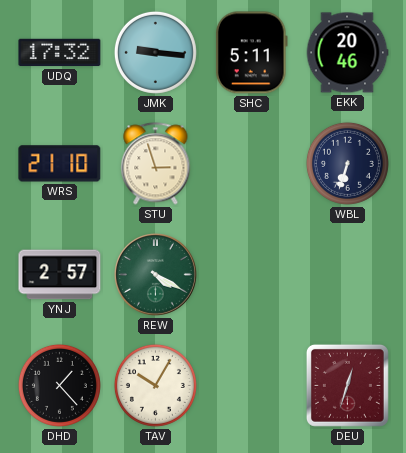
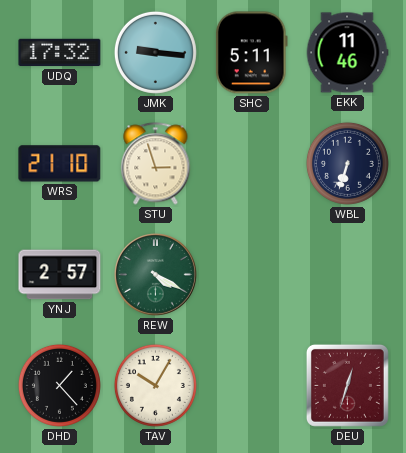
EKK: 20:46 -> 11:46
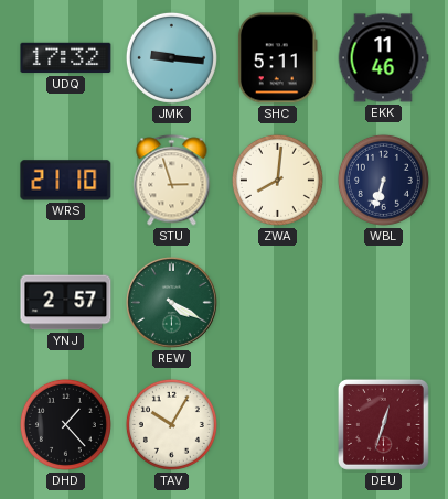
ZWA: none -> 8:01
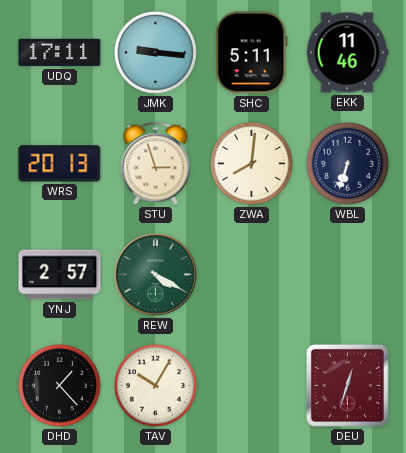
UDQ: 17:32 -> 17:11
WRS: 21:10 -> 20:13
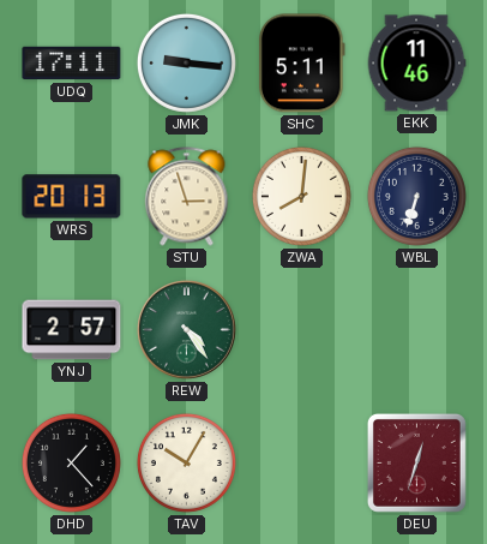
REW: 4:20 -> 4:24
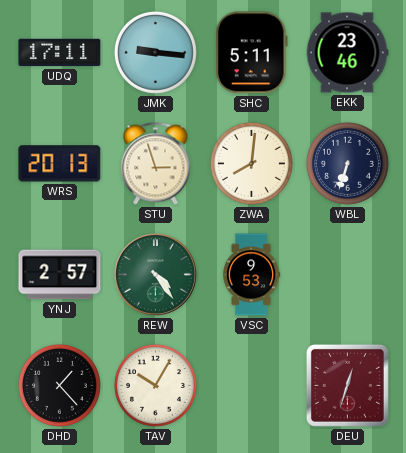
EKK: 11:46 -> 23:46
VSC: none -> 9:53
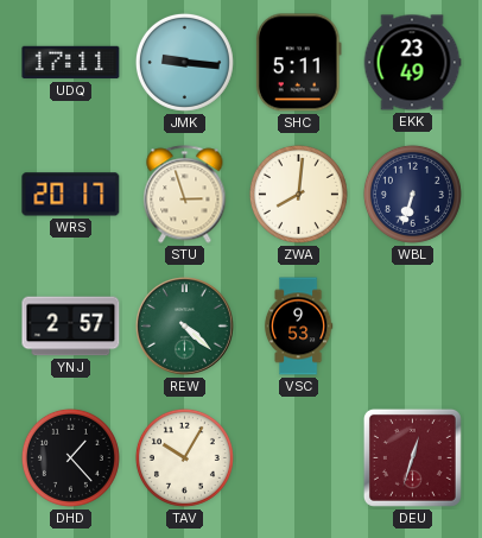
EKK: 23:46 -> 23:49
WRS: 20:13 -> 20:17
REW: 4:24 -> 4:22
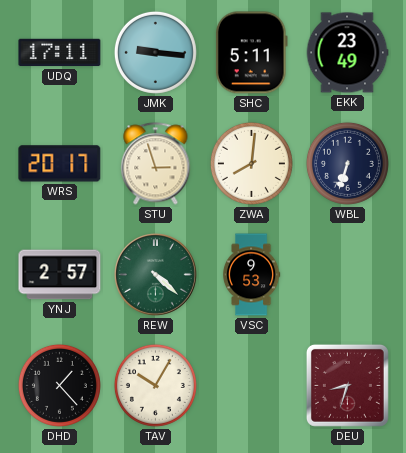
DEU: 12:33 -> 8:33
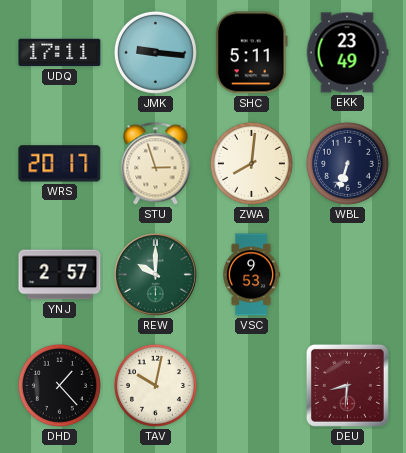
REW: 4:22 -> 10:00
TAV: 10:05 -> 10:02
DEU: 8:33 -> 8:31
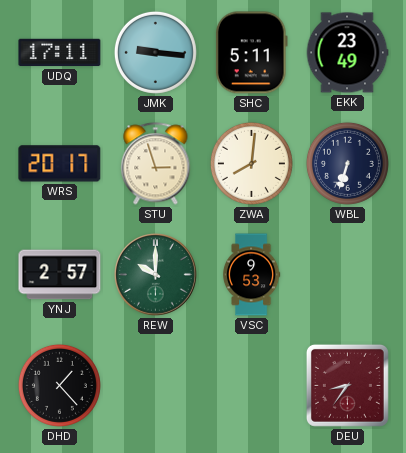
TAV: 10:02 -> none
DEU: 8:31 -> 8:36
